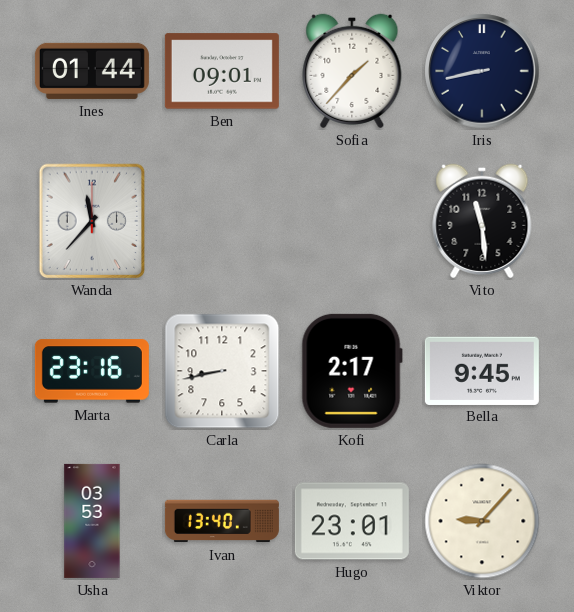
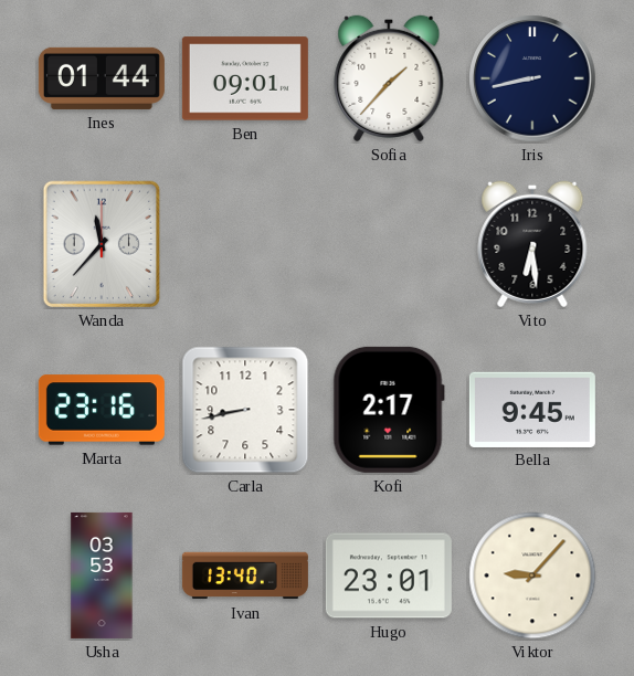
Vito: 11:29 -> 6:29
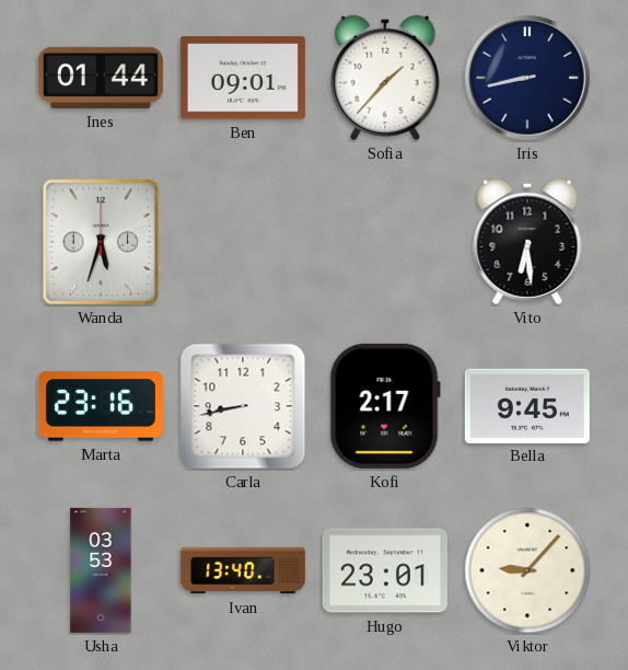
Wanda: 11:37 -> 5:33
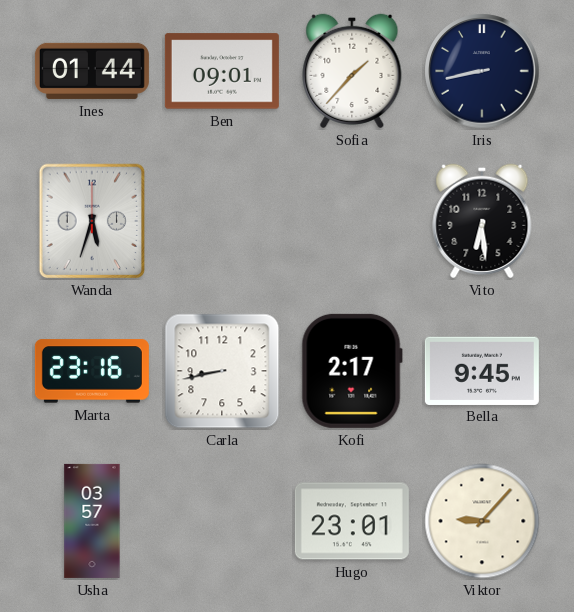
Usha: 03:53 -> 03:57
Ivan: 13:40 -> none
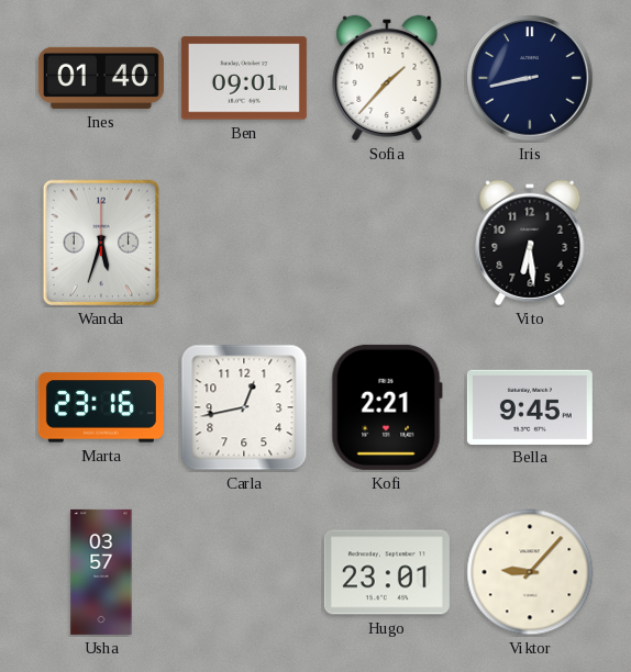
Ines: 01:44 -> 01:40
Carla: 8:43 -> 12:43
Kofi: 2:17 -> 2:21
